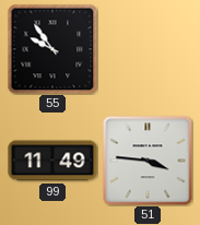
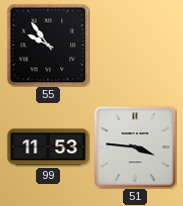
99: 11:49 -> 11:53
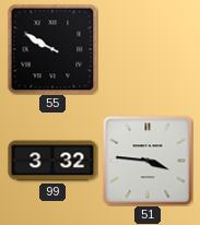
55: 9:54 -> 9:50
99: 11:53 -> 3:32
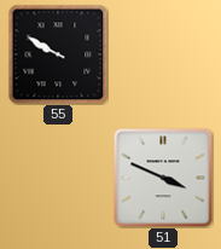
99: 3:32 -> none
51: 3:46 -> 3:49
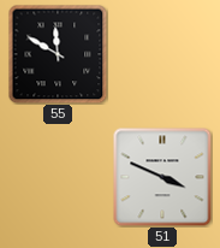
55: 9:50 -> 11:50
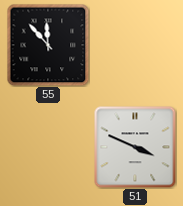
55: 11:50 -> 11:53
